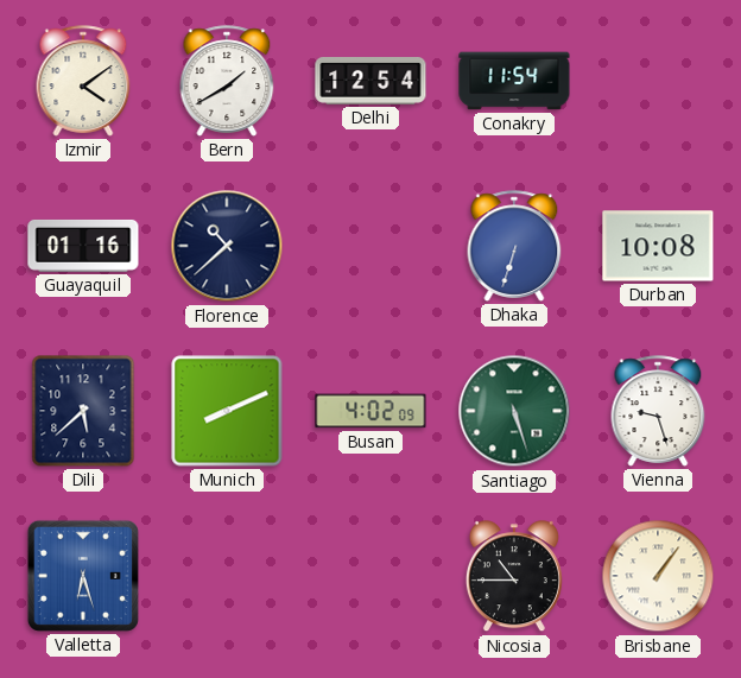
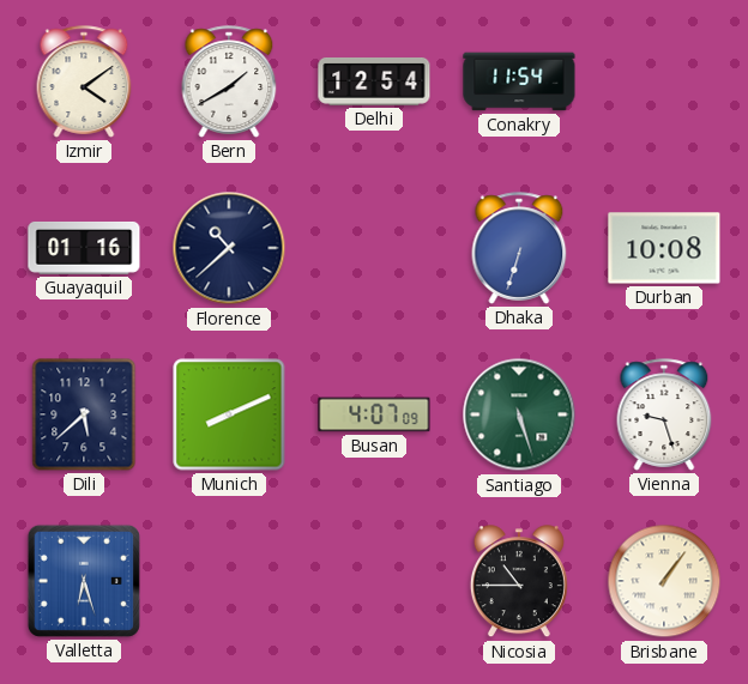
Busan: 4:02 -> 4:07
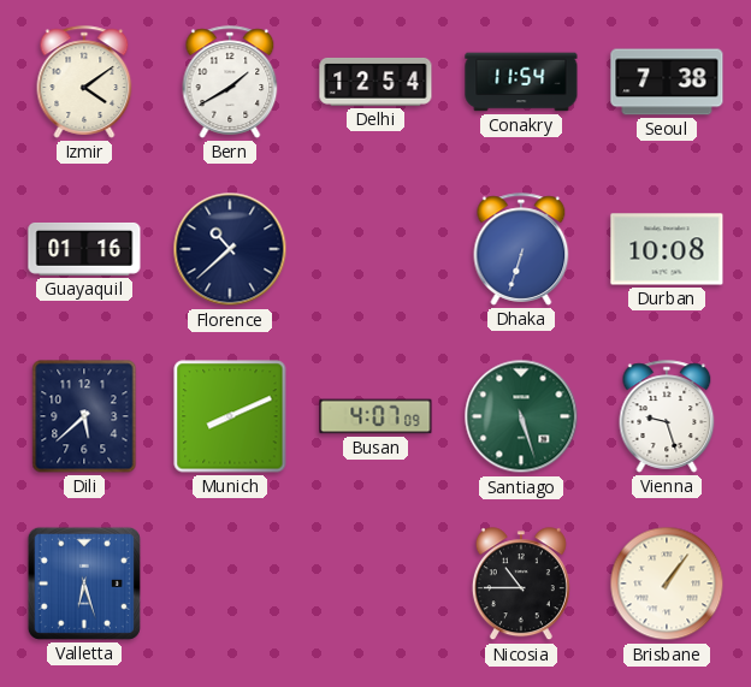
Seoul: none -> 7:38
